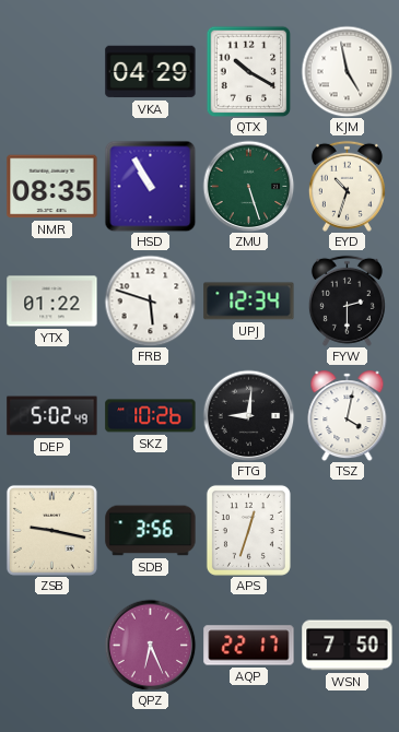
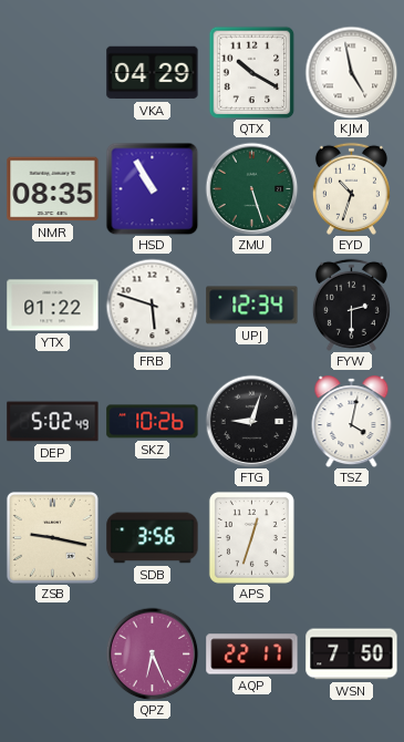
FTG: 9:01 -> 9:03
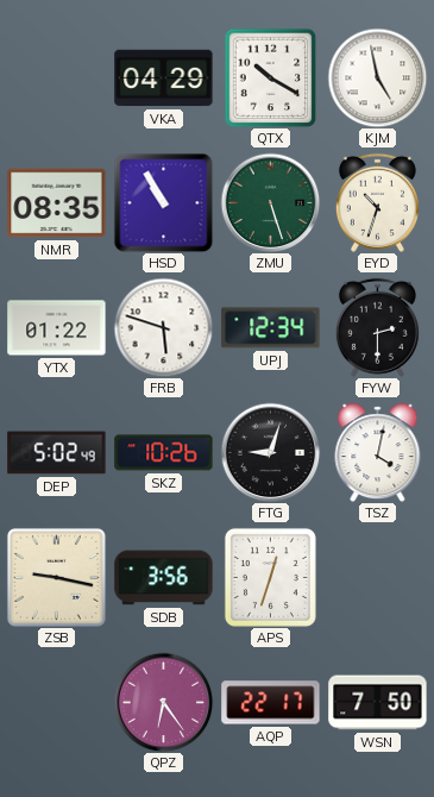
QPZ: 6:26 -> 6:24
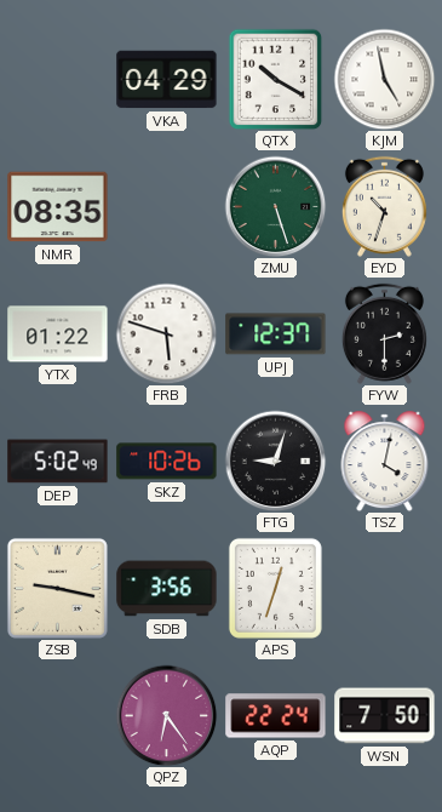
HSD: 10:55 -> none
UPJ: 12:34 -> 12:37
AQP: 22:17 -> 22:24
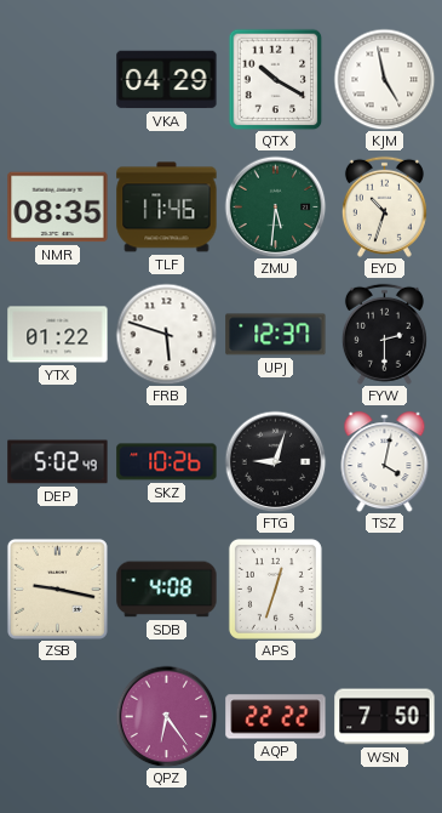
TLF: none -> 11:46
ZMU: 5:27 -> 5:31
SDB: 3:56 -> 4:08
AQP: 22:24 -> 22:22
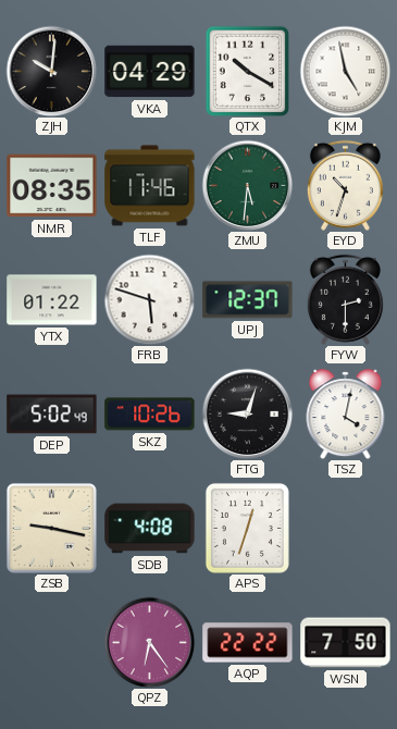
ZJH: none -> 10:01
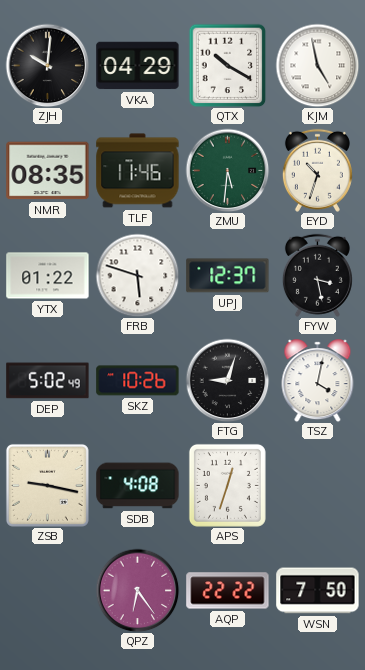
FYW: 2:30 -> 3:28
